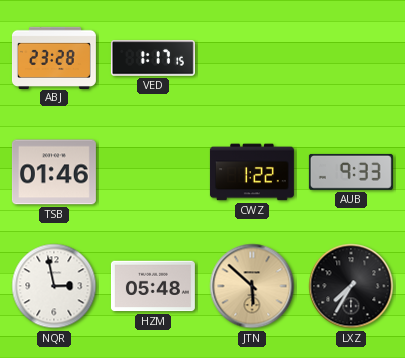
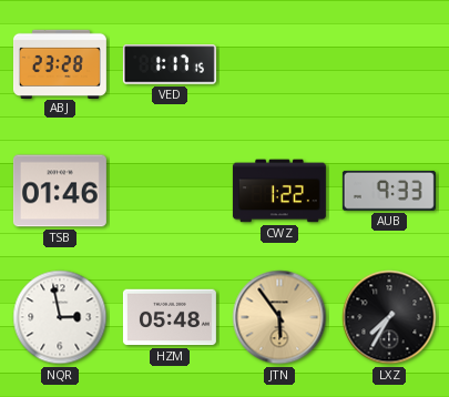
JTN: 5:52 -> 5:54
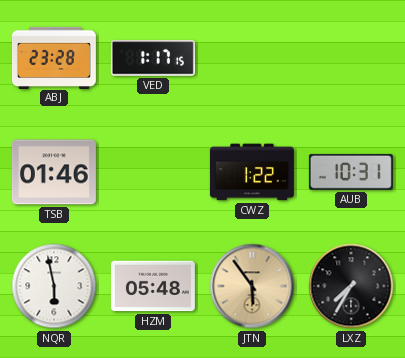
AUB: 9:33 -> 10:31
NQR: 2:58 -> 5:58
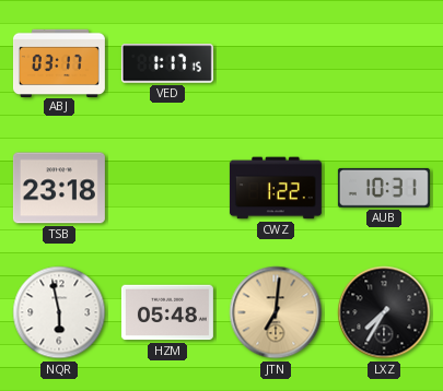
ABJ: 23:28 -> 03:17
TSB: 01:46 -> 23:18
JTN: 5:54 -> 7:01
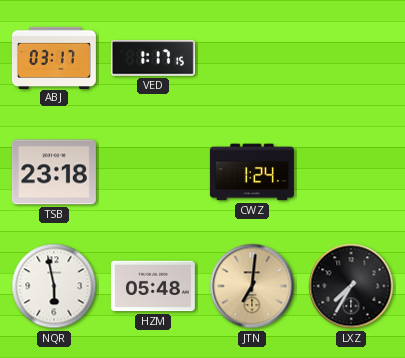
CWZ: 1:22 -> 1:24
AUB: 10:31 -> none
